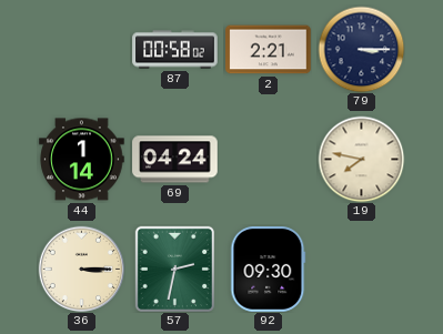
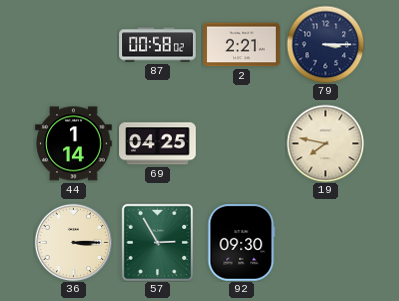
69: 04:24 -> 04:25
57: 2:32 -> 2:55
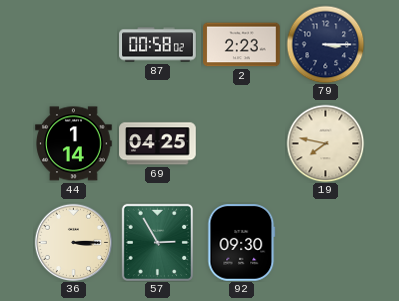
2: 2:21 -> 2:23
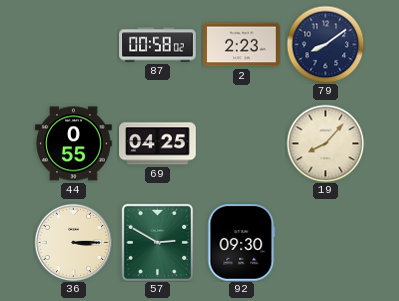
79: 3:15 -> 8:09
44: 1:14 -> 0:55
19: 7:47 -> 8:07
57: 2:55 -> 2:50
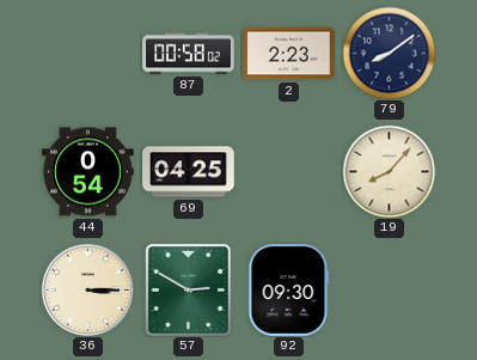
44: 0:55 -> 0:54
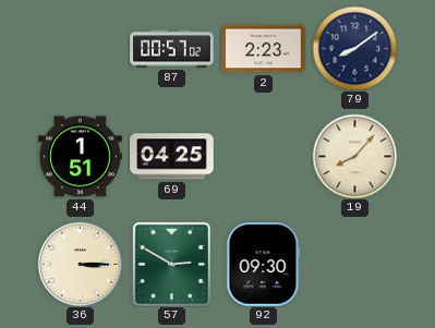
87: 00:58 -> 00:57
44: 0:54 -> 1:51
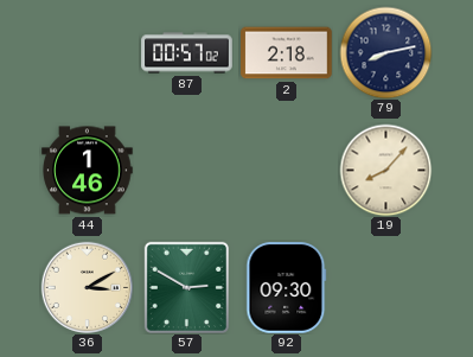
2: 2:23 -> 2:18
79: 8:09 -> 8:13
44: 1:51 -> 1:46
69: 04:25 -> none
36: 3:15 -> 3:10
